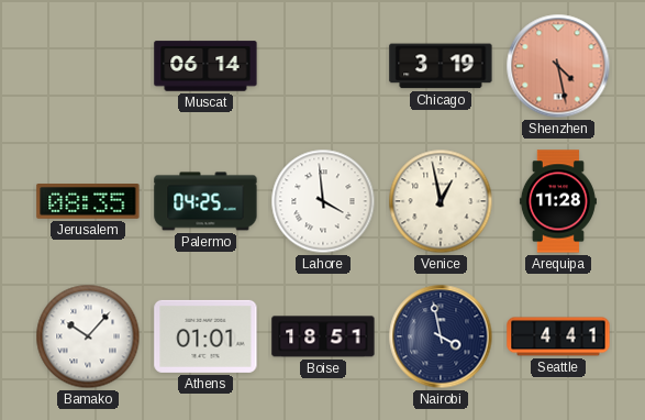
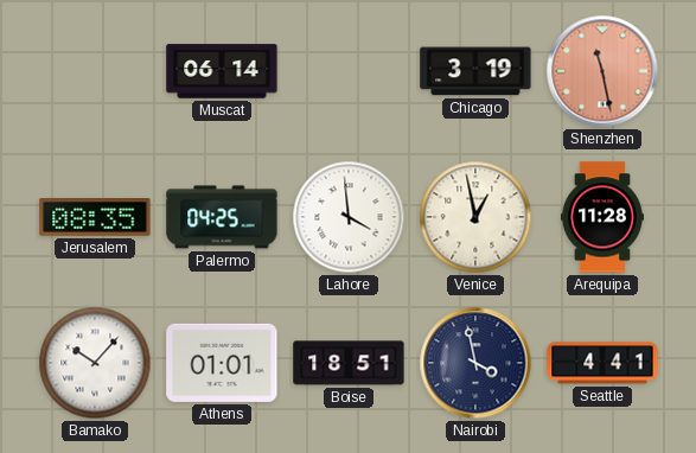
Shenzhen: 4:28 -> 11:28
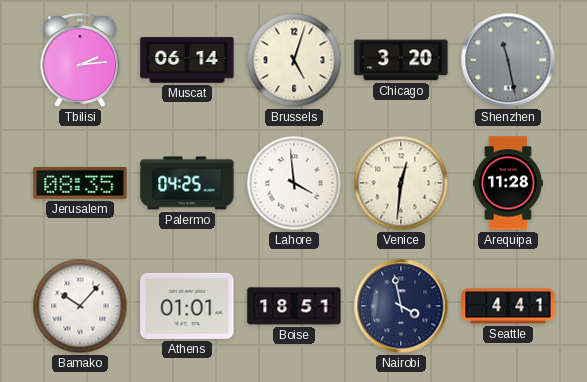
Tbilisi: none -> 2:14
Brussels: none -> 5:03
Chicago: 3:19 -> 3:20
Shenzhen dial: salmon -> grey
Venice: 12:58 -> 12:31
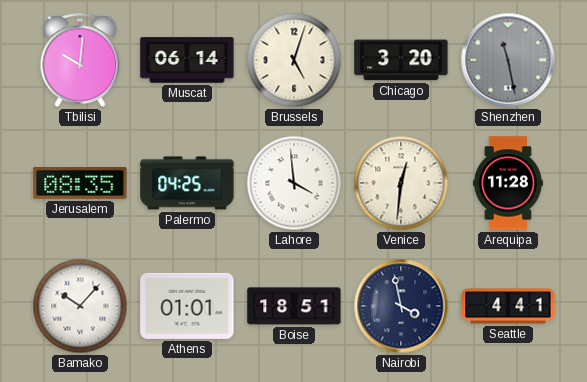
Tbilisi: 2:14 -> 10:01
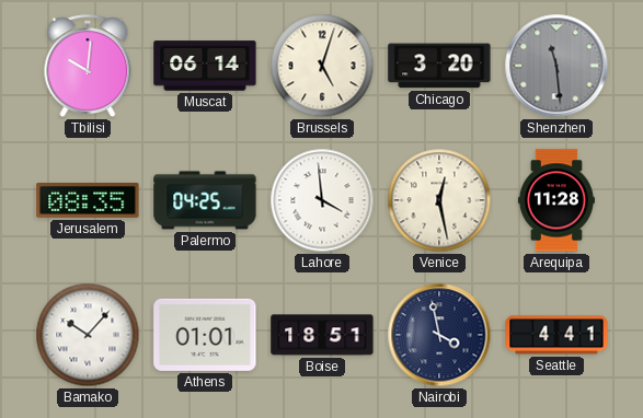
Shenzhen: 11:28 -> 11:29
Venice: 12:31 -> 12:28
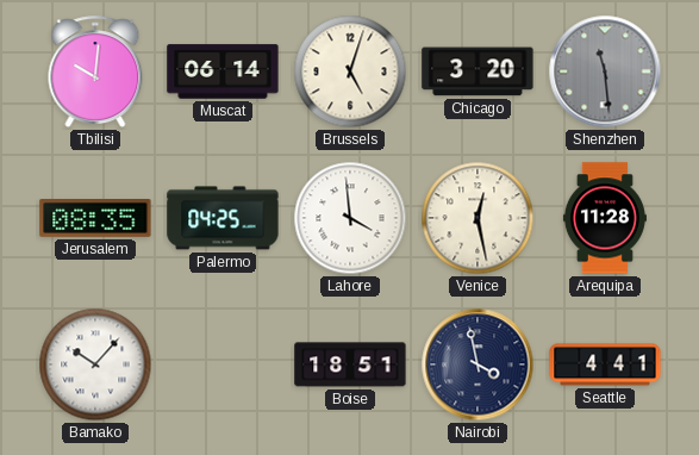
Athens: 01:01 -> none
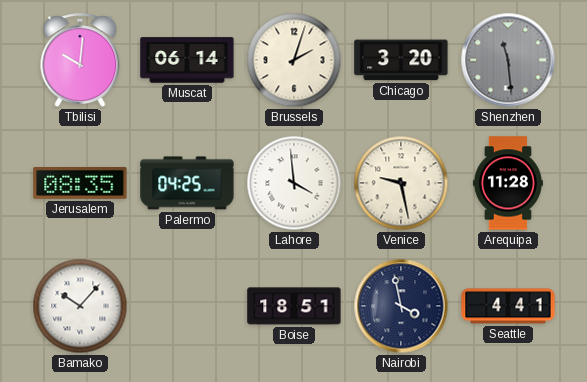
Brussels: 5:03 -> 2:03
Venice: 12:28 -> 9:28
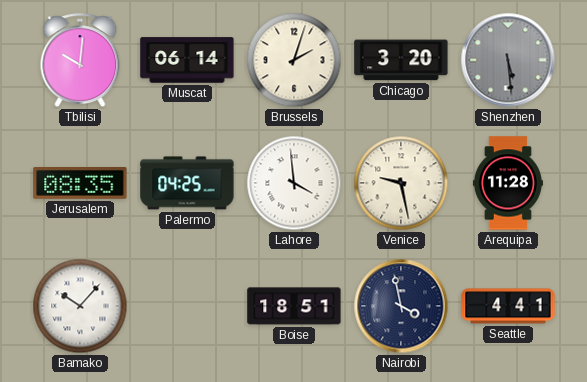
Shenzhen: 11:29 -> 5:29
